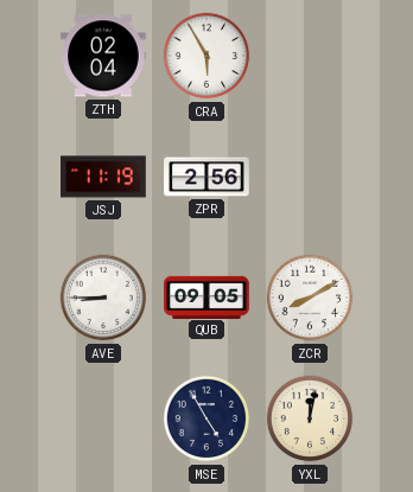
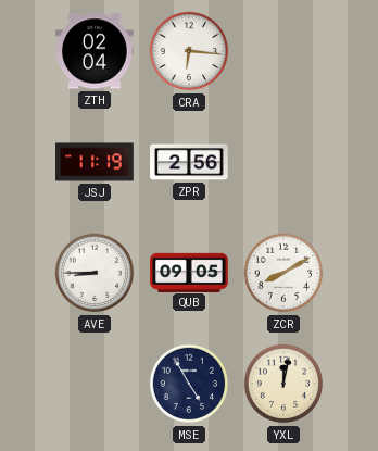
CRA: 5:55 -> 6:16
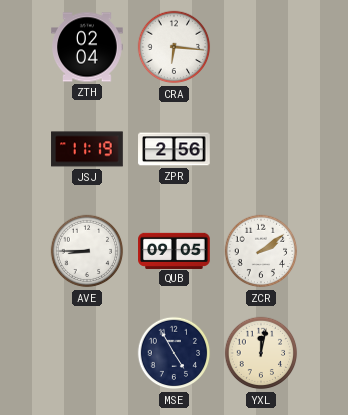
ZCR: 8:10 -> 2:09
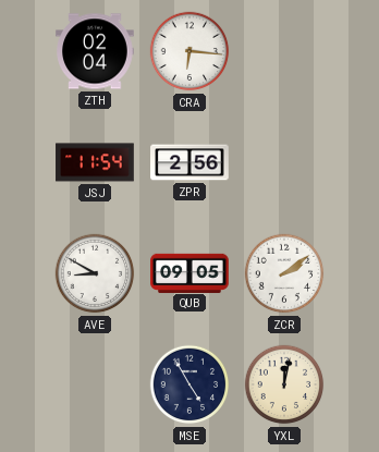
JSJ: 11:19 -> 11:54
AVE: 8:45 -> 8:50
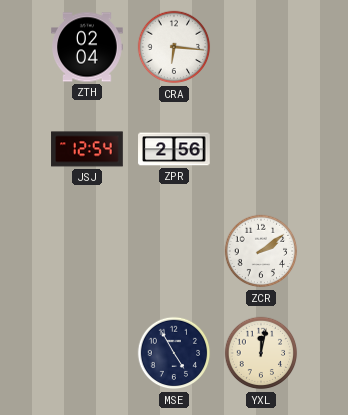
JSJ: 11:54 -> 12:54
AVE: 8:50 -> none
QUB: 09:05 -> none
